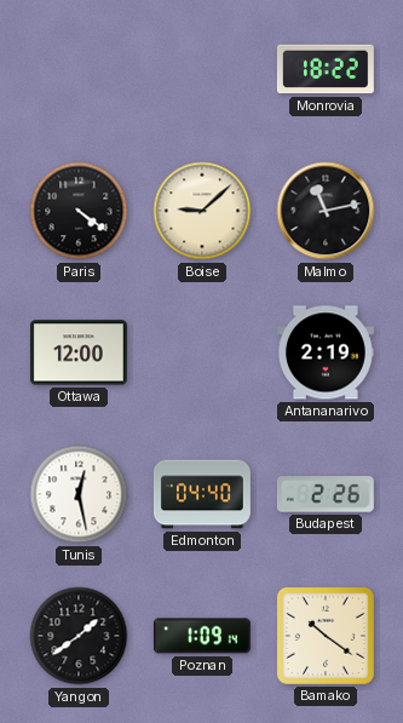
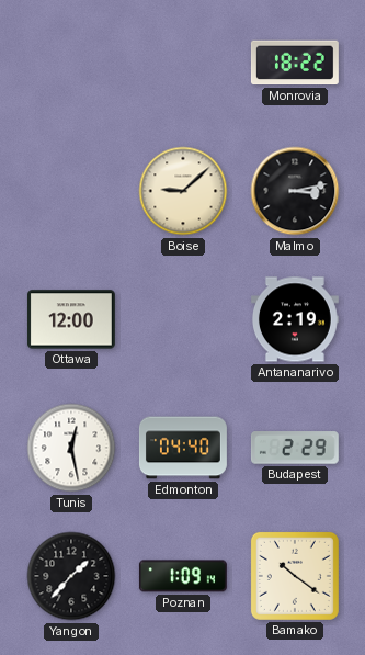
Paris: 4:21 -> none
Malmo: 11:13 -> 3:13
Budapest: 2:26 -> 2:29
Yangon: 1:39 -> 1:37
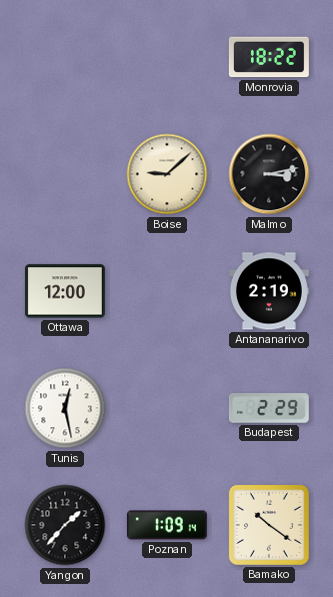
Edmonton: 04:40 -> none
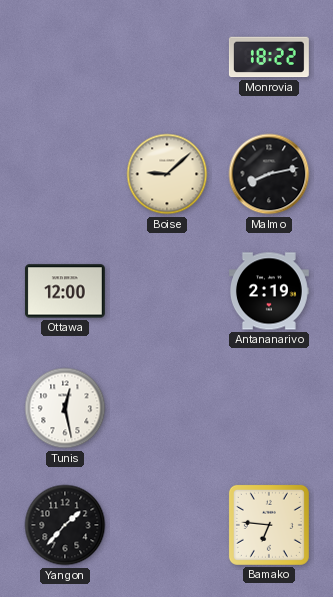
Malmo: 3:13 -> 8:13
Budapest: 2:29 -> none
Poznan: 1:09 -> none
Bamako: 10:21 -> 6:46
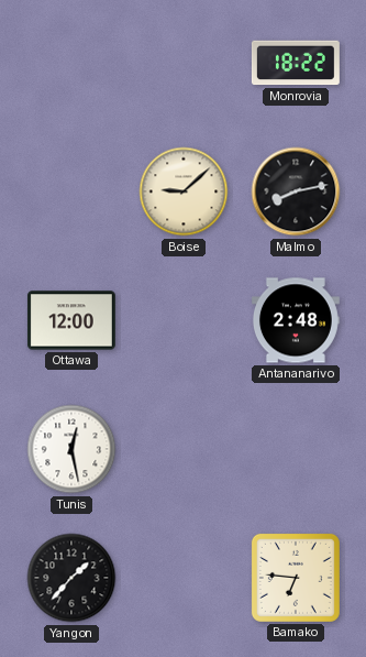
Antananarivo: 2:19 -> 2:48
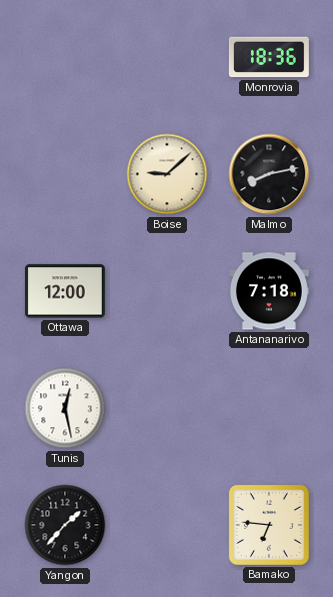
Monrovia: 18:22 -> 18:36
Antananarivo: 2:48 -> 7:18
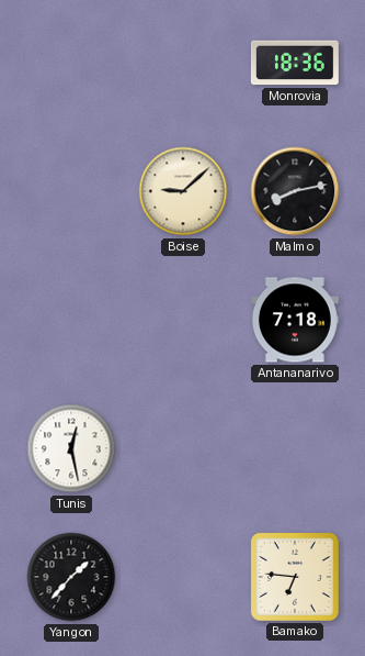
Ottawa: 12:00 -> none
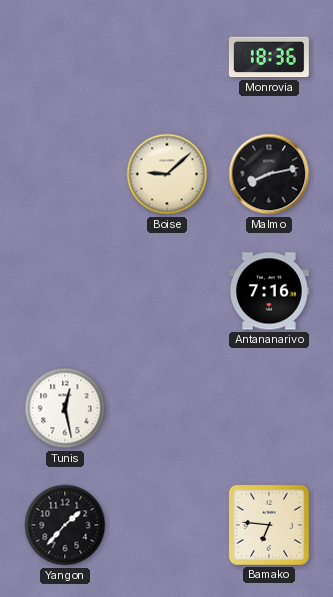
Antananarivo: 7:18 -> 7:16
